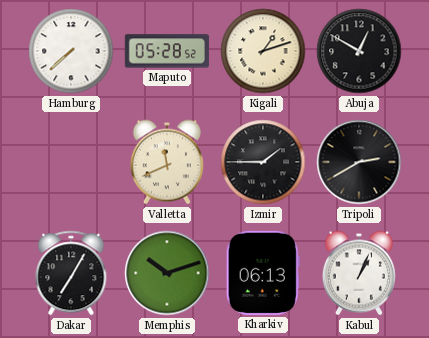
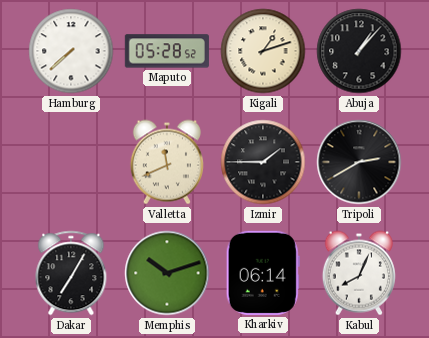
Abuja: 12:50 -> 1:07
Kharkiv: 06:13 -> 06:14
Kabul: 1:04 -> 8:04
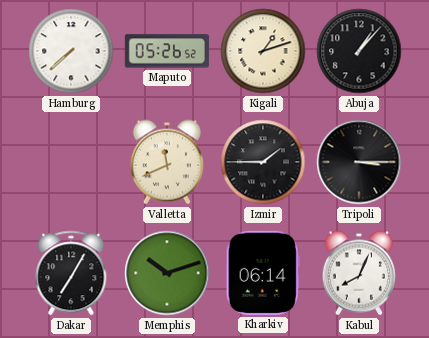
Maputo: 05:28 -> 05:26
Tripoli: 2:40 -> 3:15
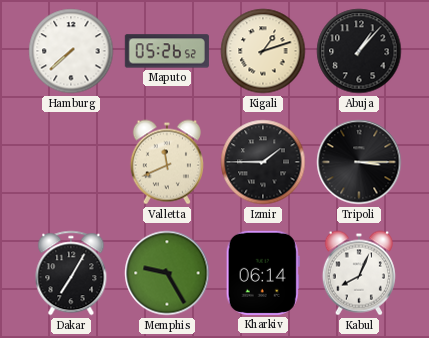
Memphis: 10:12 -> 9:25
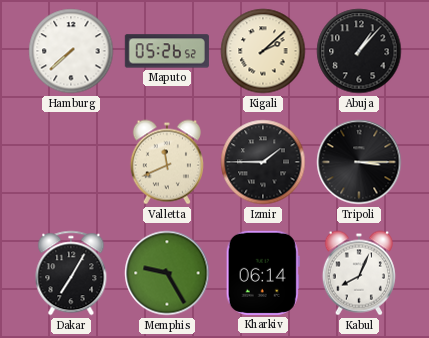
Kigali: 1:12 -> 2:08
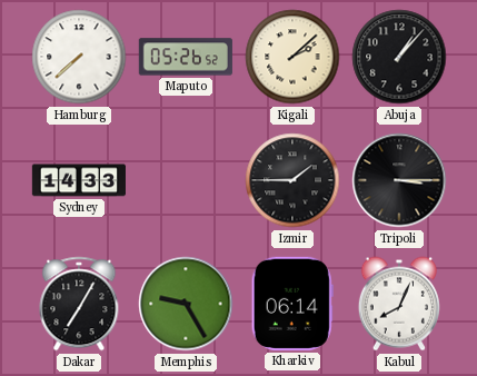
Sydney: none -> 14:33
Valletta: 11:41 -> none
